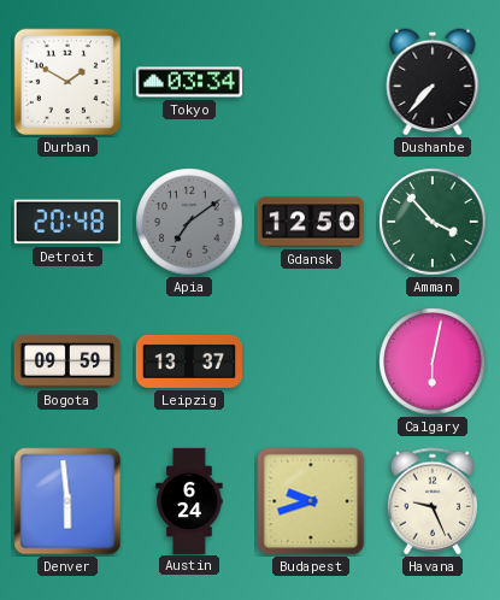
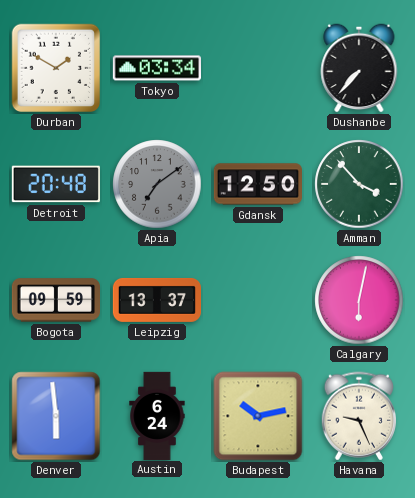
Budapest: 9:42 -> 10:13
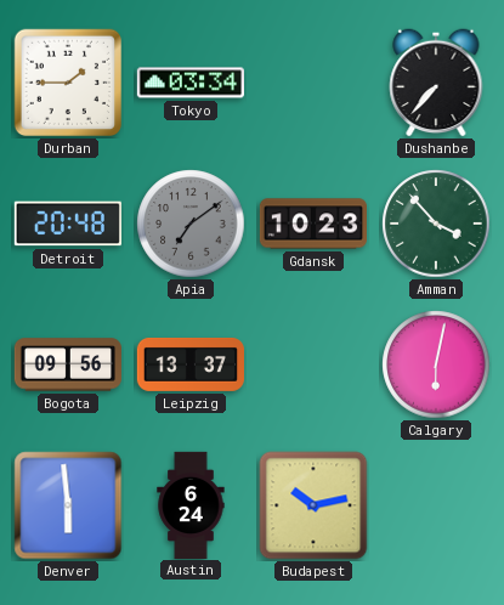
Durban: 1:50 -> 1:45
Gdansk: 12:50 -> 10:23
Bogota: 09:59 -> 09:56
Havana: 9:26 -> none
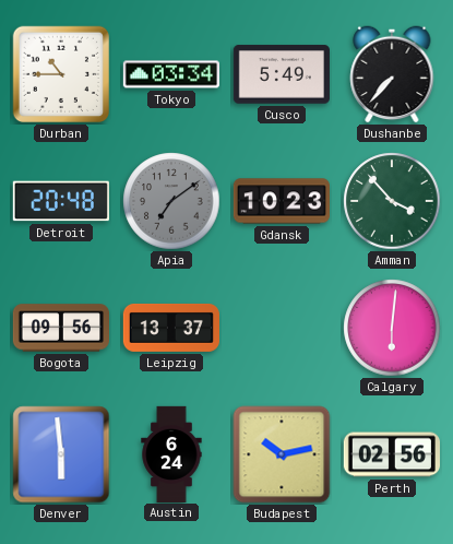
Durban: 1:45 -> 10:45
Cusco: none -> 5:49
Calgary: 6:02 -> 6:01
Perth: none -> 02:56
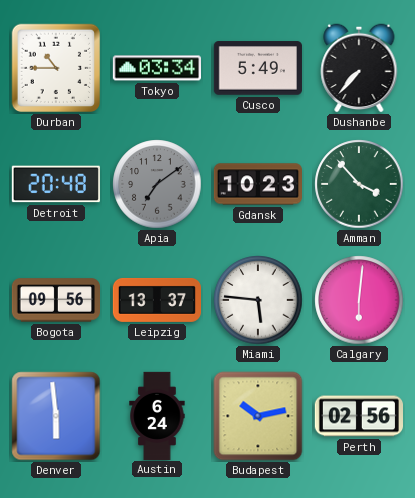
Miami: none -> 5:46
